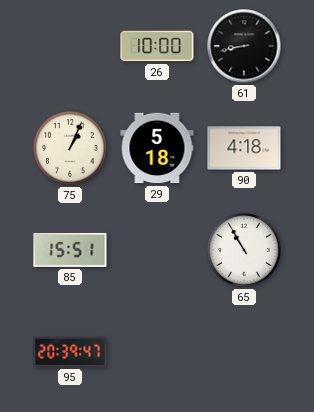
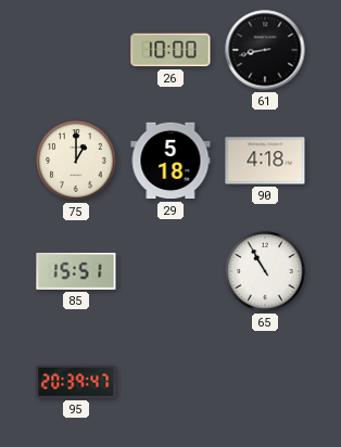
75: 1:04 -> 1:00
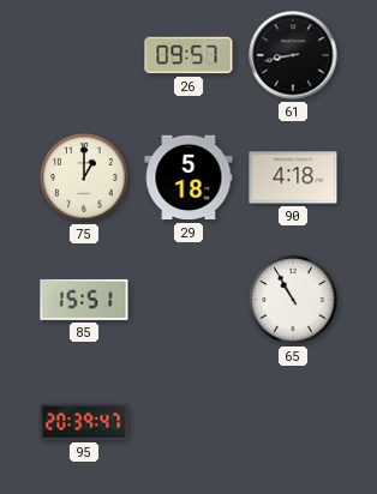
26: 10:00 -> 09:57
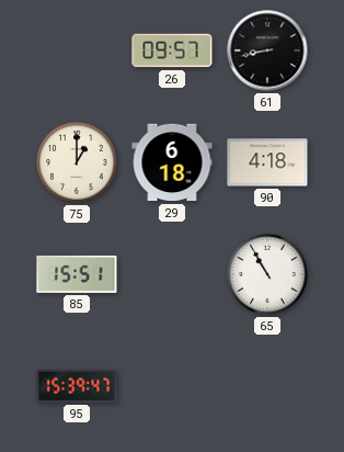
29: 5:18 -> 6:18
95: 20:39 -> 15:39
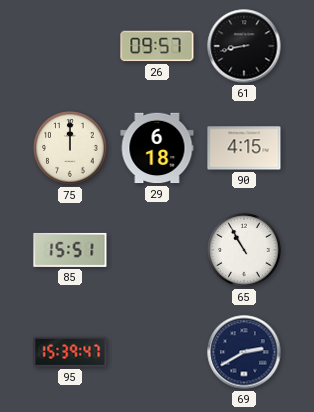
75: 1:00 -> 12:00
90: 4:18 -> 4:15
69: none -> 2:40
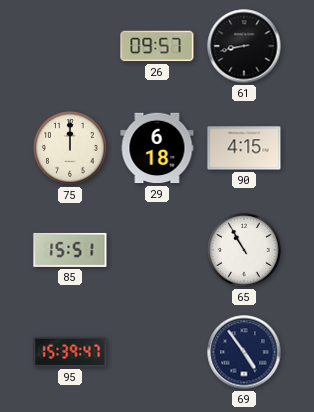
69: 2:40 -> 4:54
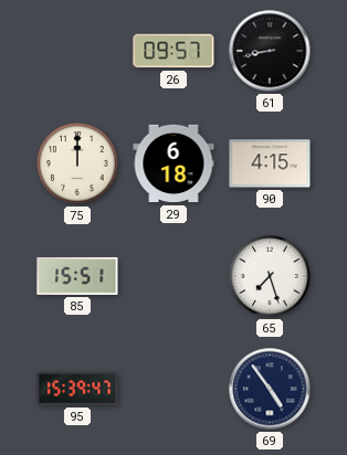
65: 10:55 -> 7:27
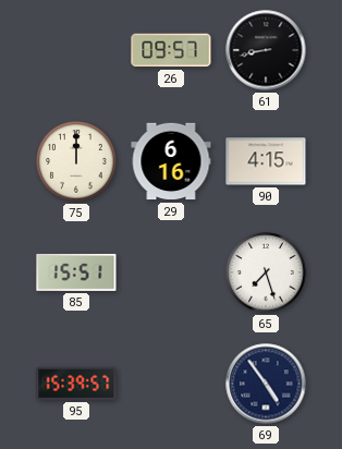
29: 6:18 -> 6:16
95: 15:39:47 -> 15:39:57
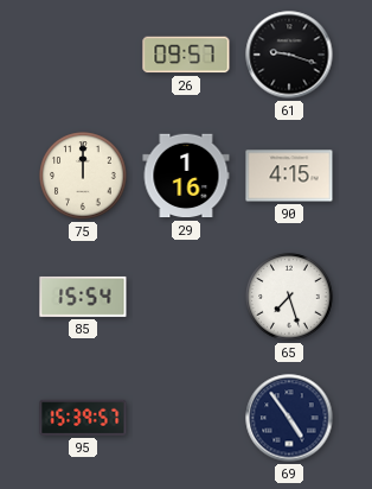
61: 8:43 -> 9:18
29: 6:16 -> 1:16
85: 15:51 -> 15:54
